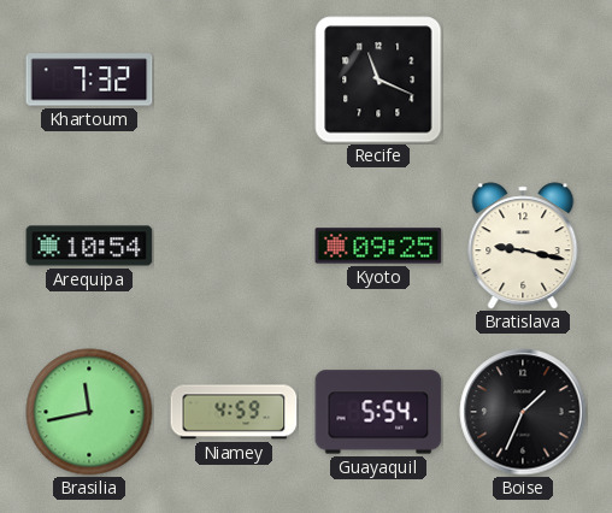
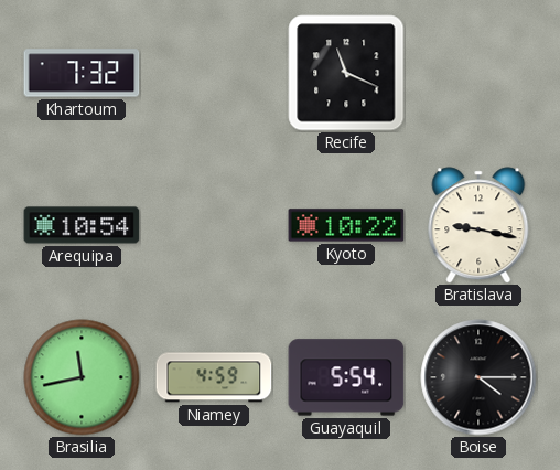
Kyoto: 09:25 -> 10:22
Boise: 1:34 -> 4:15
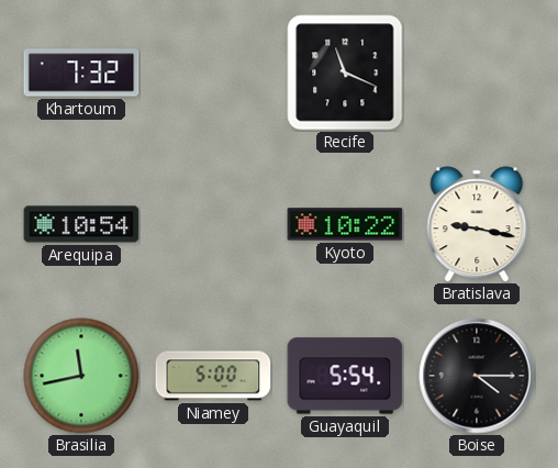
Niamey: 4:59 -> 5:00
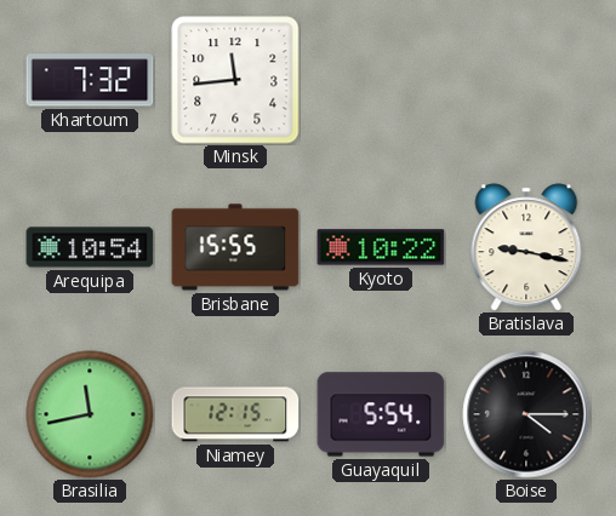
Minsk: none -> 11:44
Recife: 11:19 -> none
Brisbane: none -> 15:55
Niamey: 5:00 -> 12:15
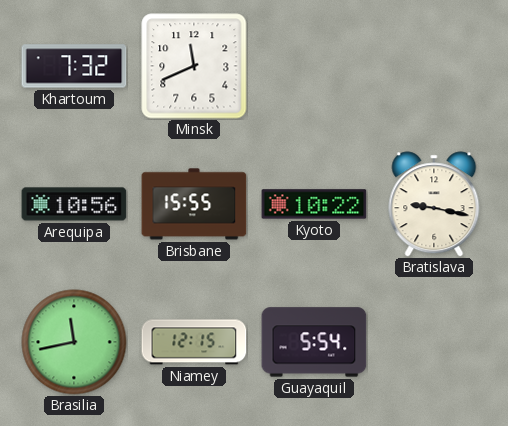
Minsk: 11:44 -> 11:41
Arequipa: 10:54 -> 10:56
Boise: 4:15 -> none
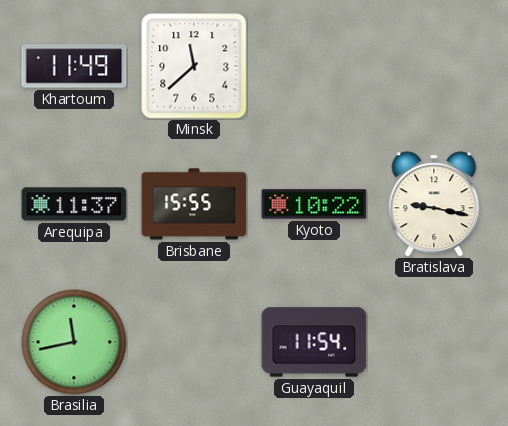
Khartoum: 7:32 -> 11:49
Minsk: 11:41 -> 11:38
Arequipa: 10:56 -> 11:37
Niamey: 12:15 -> none
Guayaquil: 5:54 -> 11:54
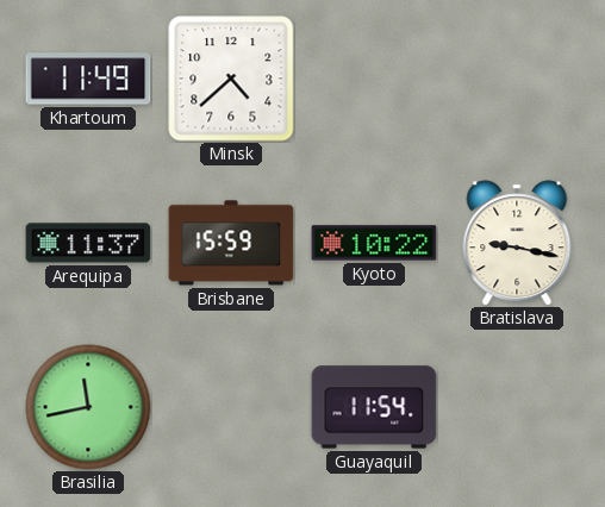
Minsk: 11:38 -> 4:38
Brisbane: 15:55 -> 15:59
